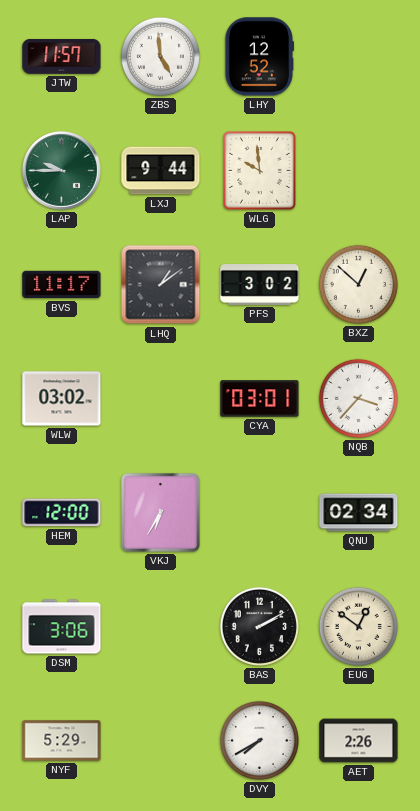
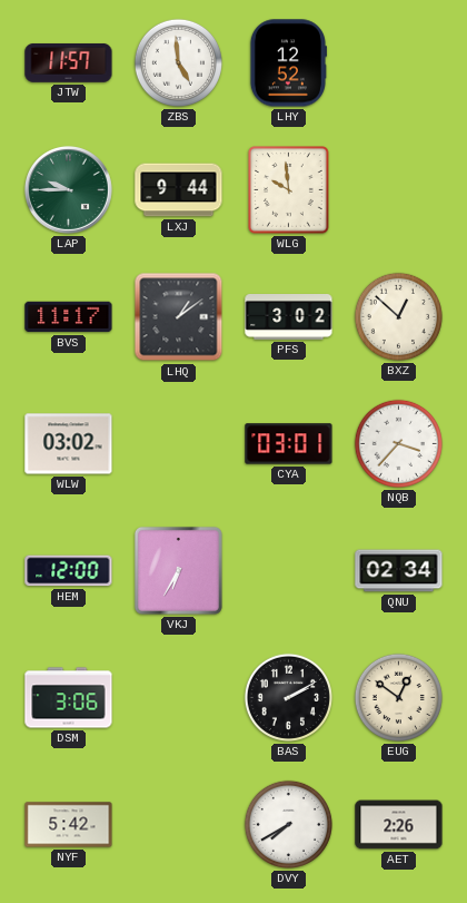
NYF: 5:29 -> 5:42
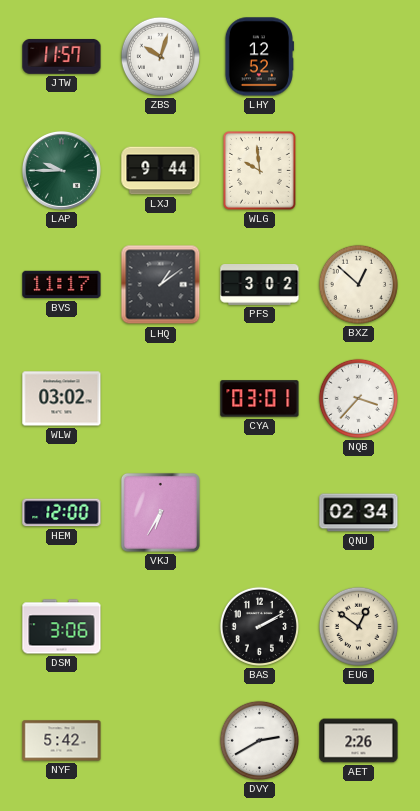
ZBS: 4:59 -> 10:03
DVY: 7:40 -> 2:40
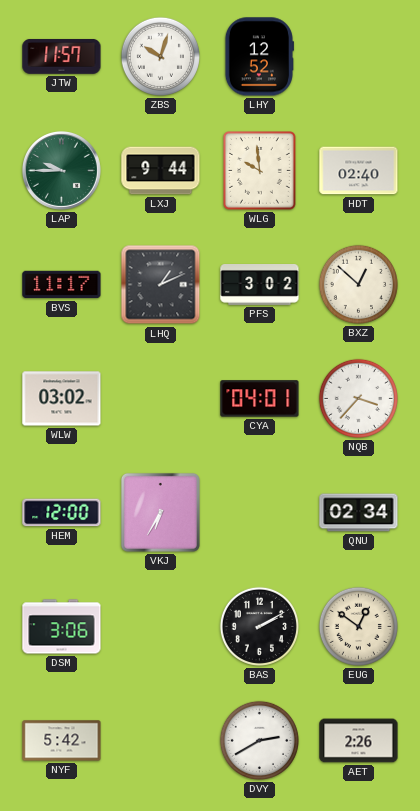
HDT: none -> 02:40
LHQ: 1:09 -> 1:11
CYA: 03:01 -> 04:01
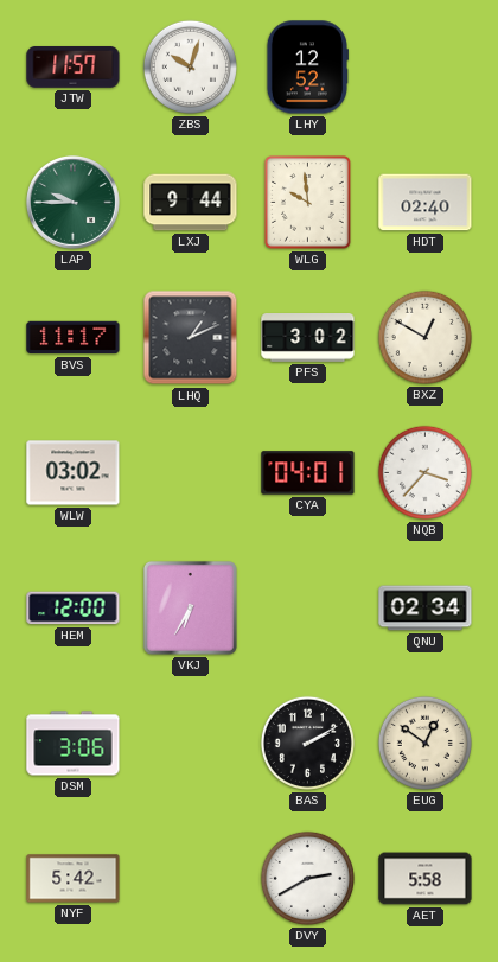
BXZ: 12:52 -> 12:50
AET: 2:26 -> 5:58
